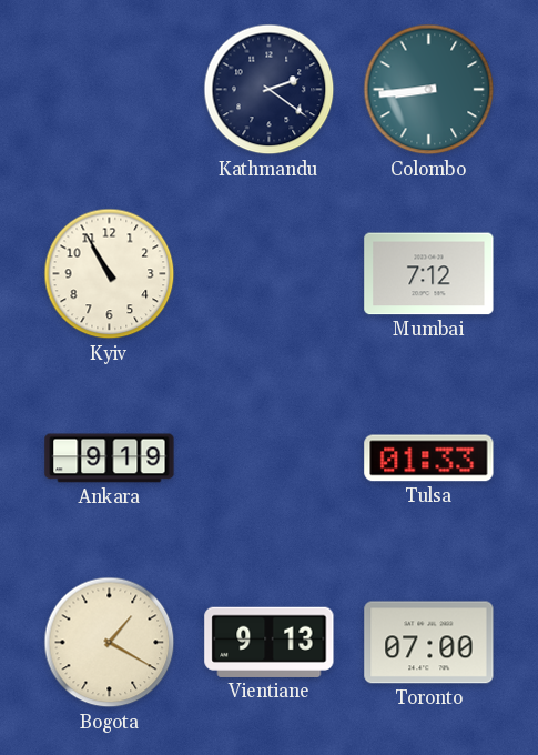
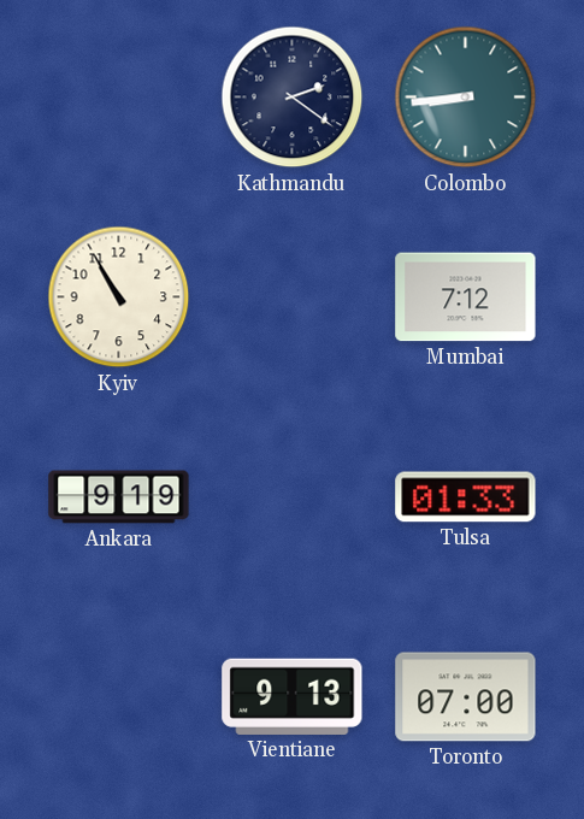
Bogota: 1:20 -> none
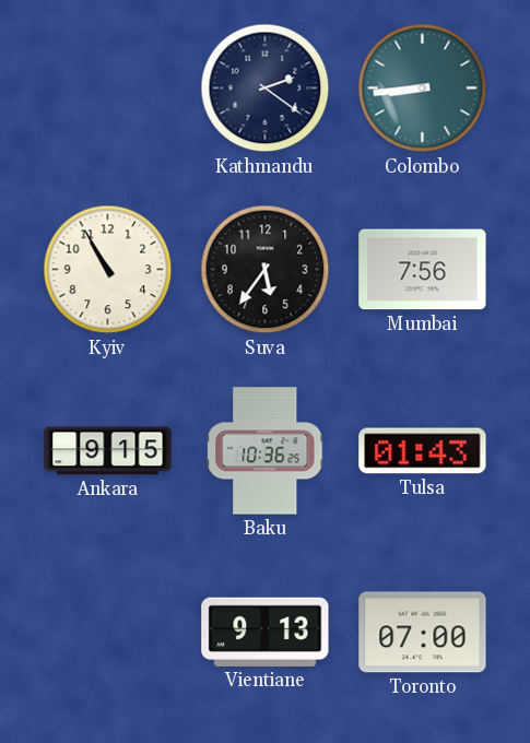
Suva: none -> 5:36
Mumbai: 7:12 -> 7:56
Ankara: 9:19 -> 9:15
Baku: none -> 10:36
Tulsa: 01:33 -> 01:43
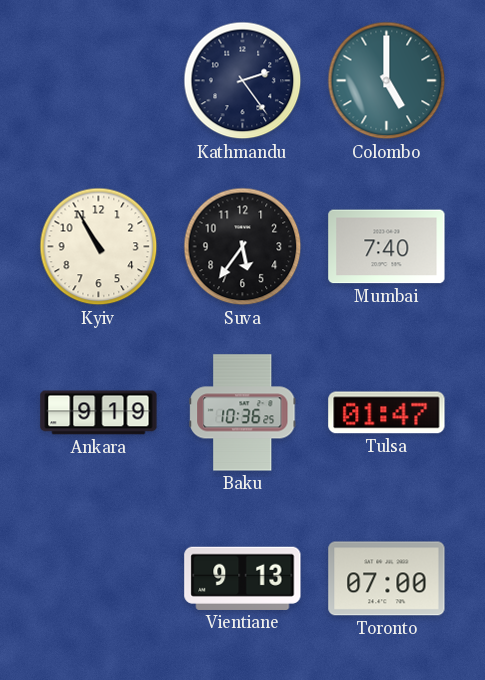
Kathmandu: 2:21 -> 2:24
Colombo: 8:44 -> 5:00
Mumbai: 7:56 -> 7:40
Ankara: 9:15 -> 9:19
Tulsa: 01:43 -> 01:47
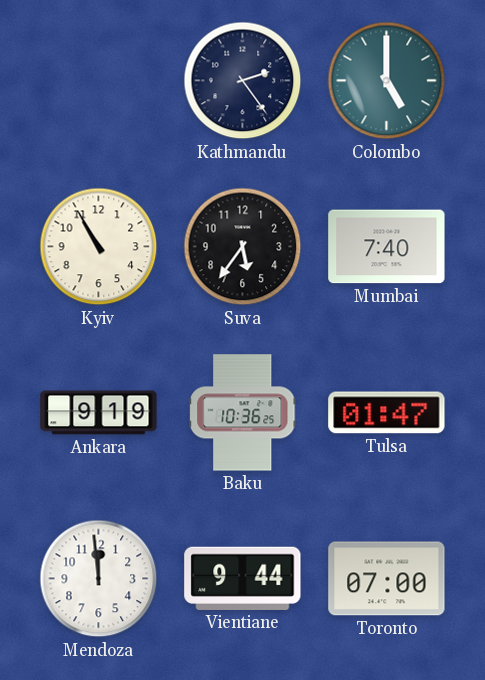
Mendoza: none -> 11:59
Vientiane: 9:13 -> 9:44
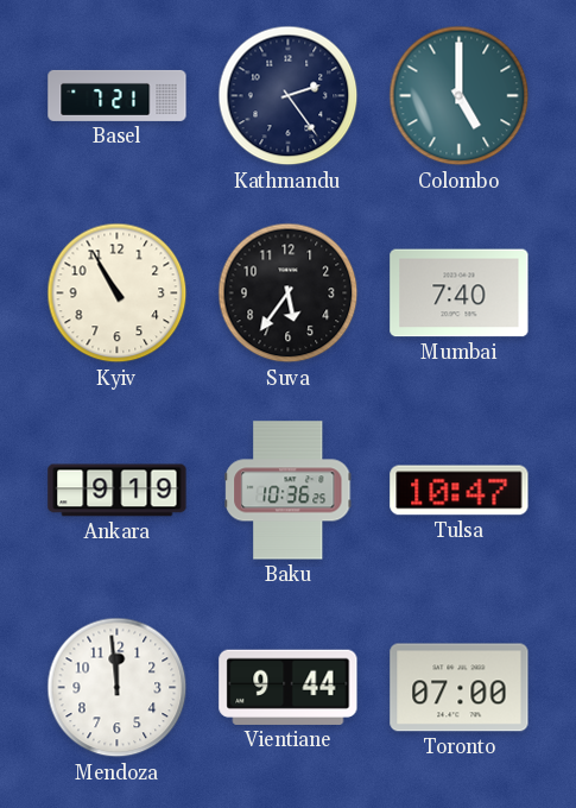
Basel: none -> 7:21
Tulsa: 01:47 -> 10:47
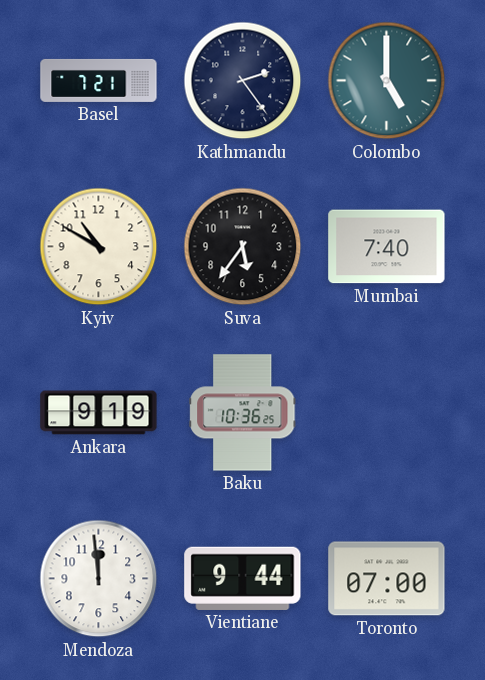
Kyiv: 10:55 -> 10:50
Tulsa: 10:47 -> none
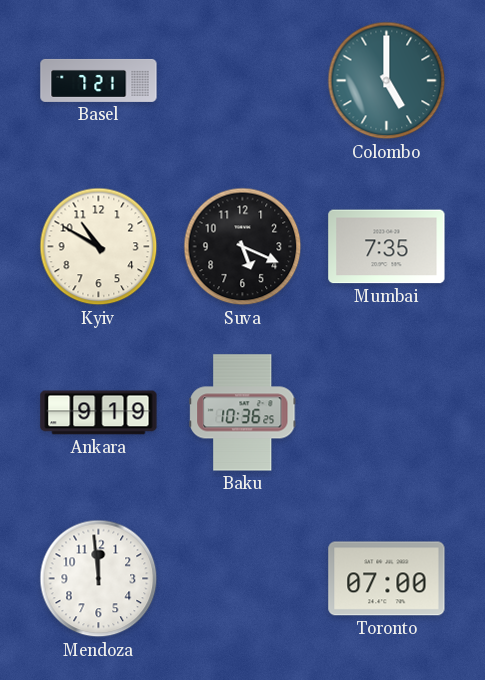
Kathmandu: 2:24 -> none
Suva: 5:36 -> 5:19
Mumbai: 7:40 -> 7:35
Vientiane: 9:44 -> none
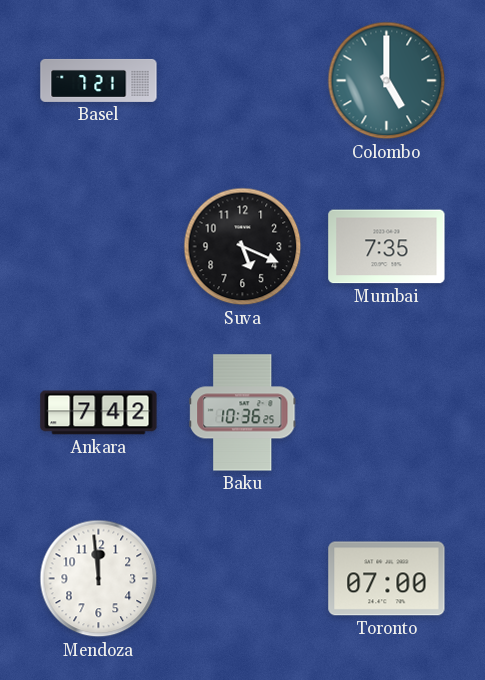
Kyiv: 10:50 -> none
Ankara: 9:19 -> 7:42
